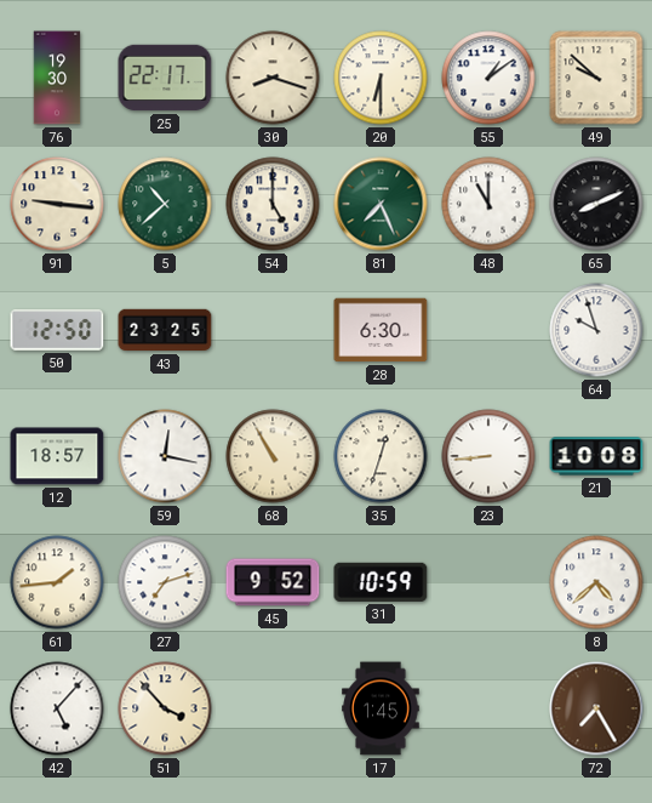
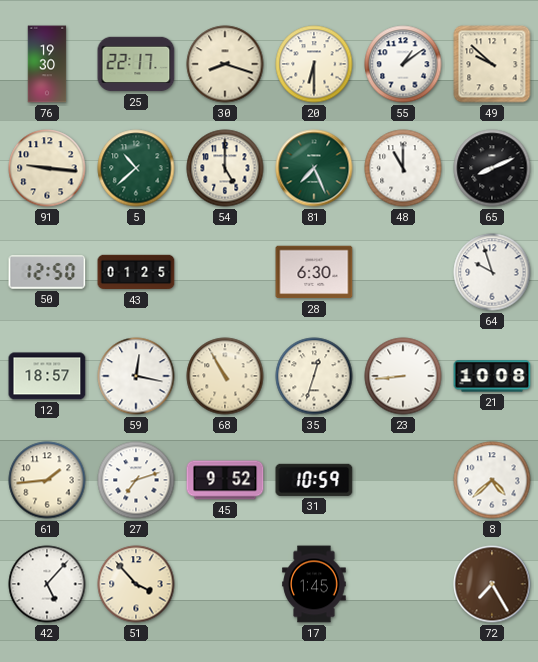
43: 23:25 -> 01:25
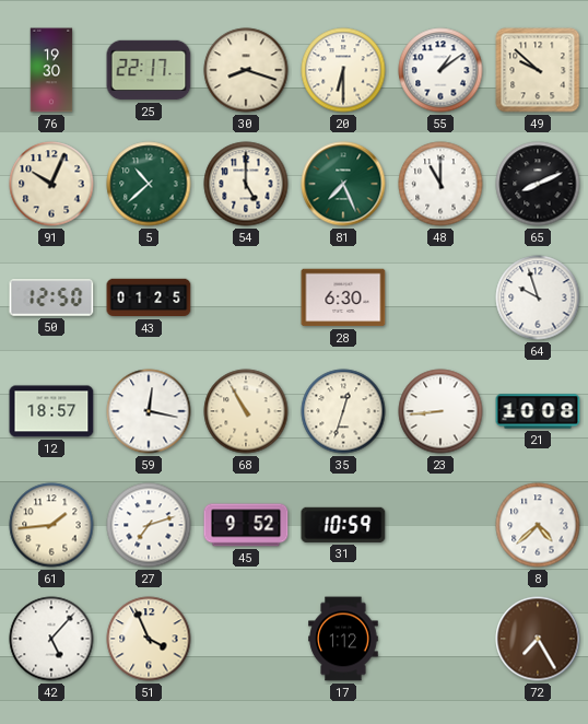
91: 9:16 -> 10:04
51: 3:53 -> 3:56
17: 1:45 -> 1:12
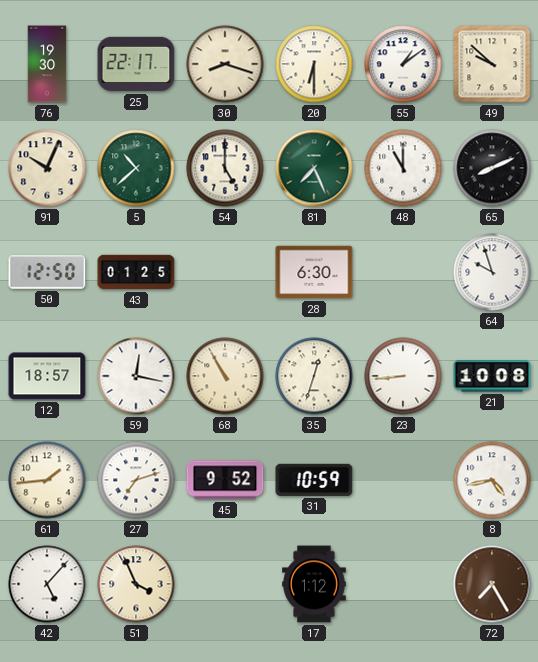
8: 4:38 -> 4:43
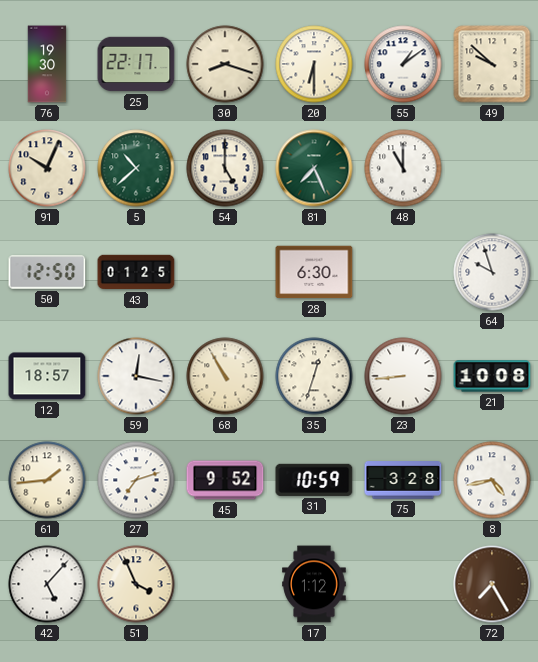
65: 8:11 -> none
75: none -> 3:28
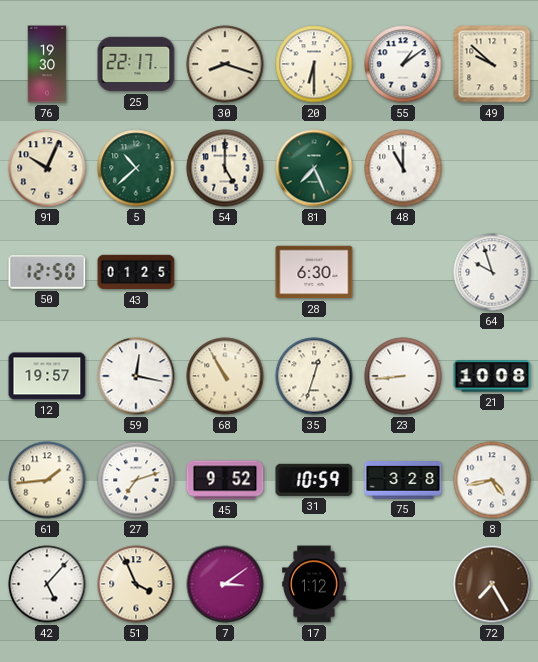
12: 18:57 -> 19:57
7: none -> 3:09
